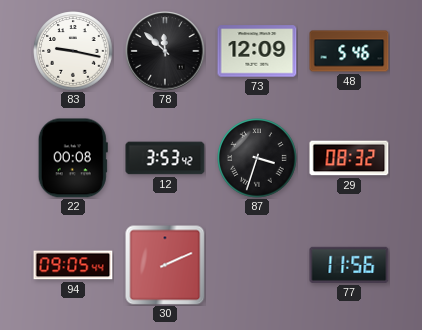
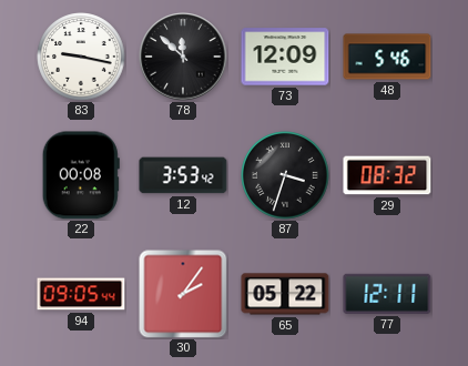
30: 2:11 -> 2:06
65: none -> 05:22
77: 11:56 -> 12:11
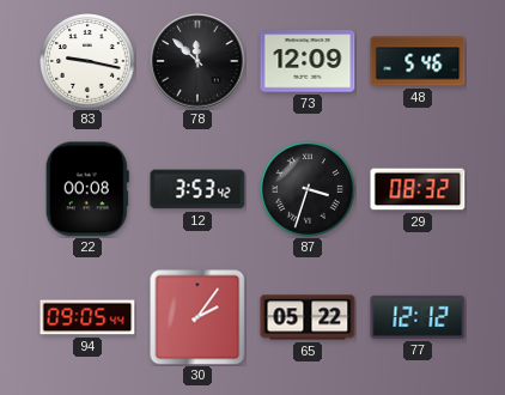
77: 12:11 -> 12:12
